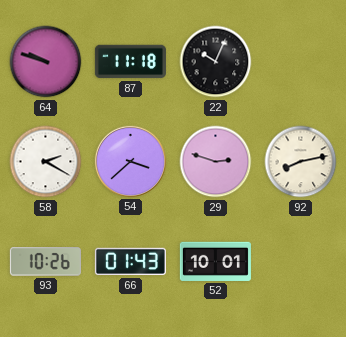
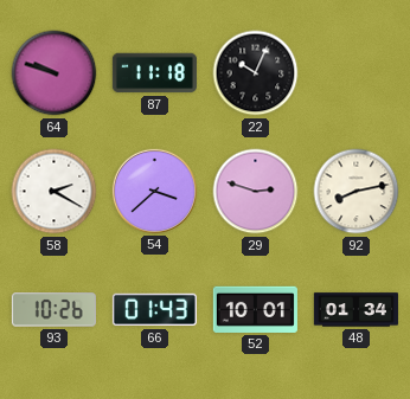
48: none -> 01:34
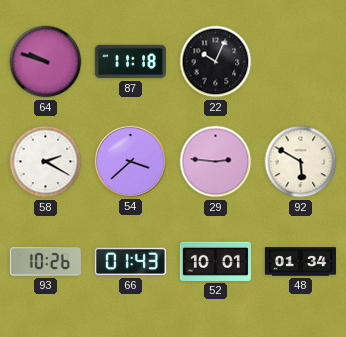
29: 2:48 -> 2:46
92: 8:13 -> 5:50
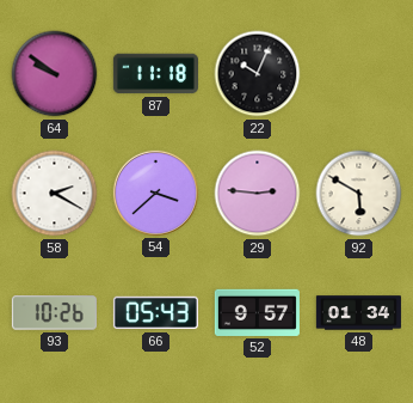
64: 9:48 -> 9:51
66: 01:43 -> 05:43
52: 10:01 -> 9:57
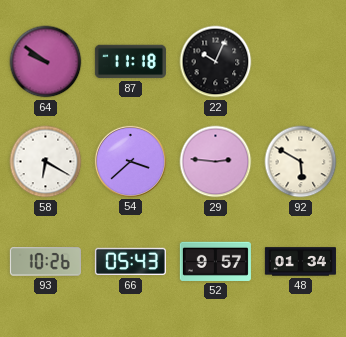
58: 2:20 -> 6:20
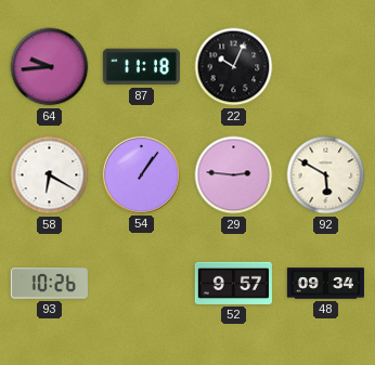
64: 9:51 -> 9:44
54: 3:38 -> 1:06
66: 05:43 -> none
48: 01:34 -> 09:34
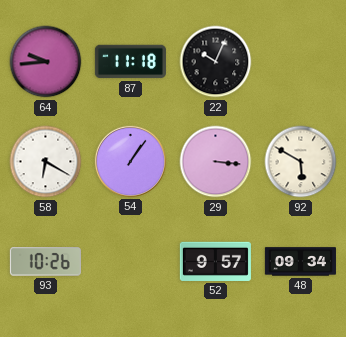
29: 2:46 -> 3:16
